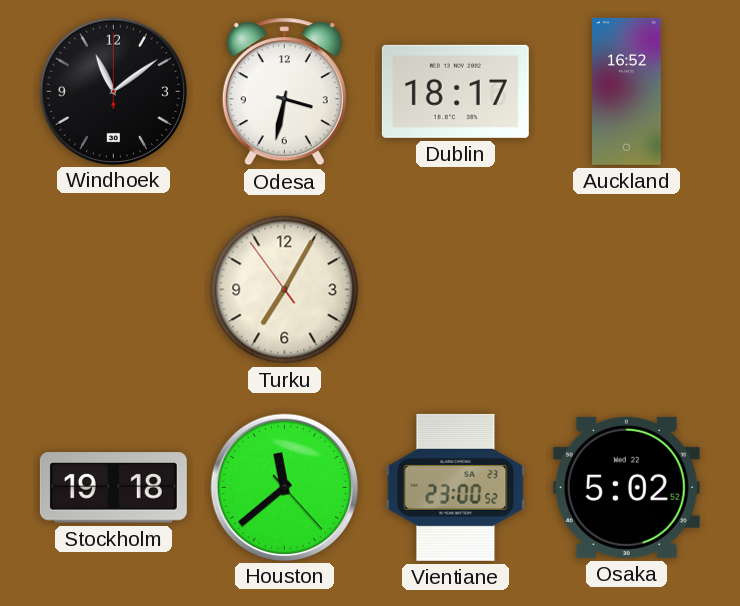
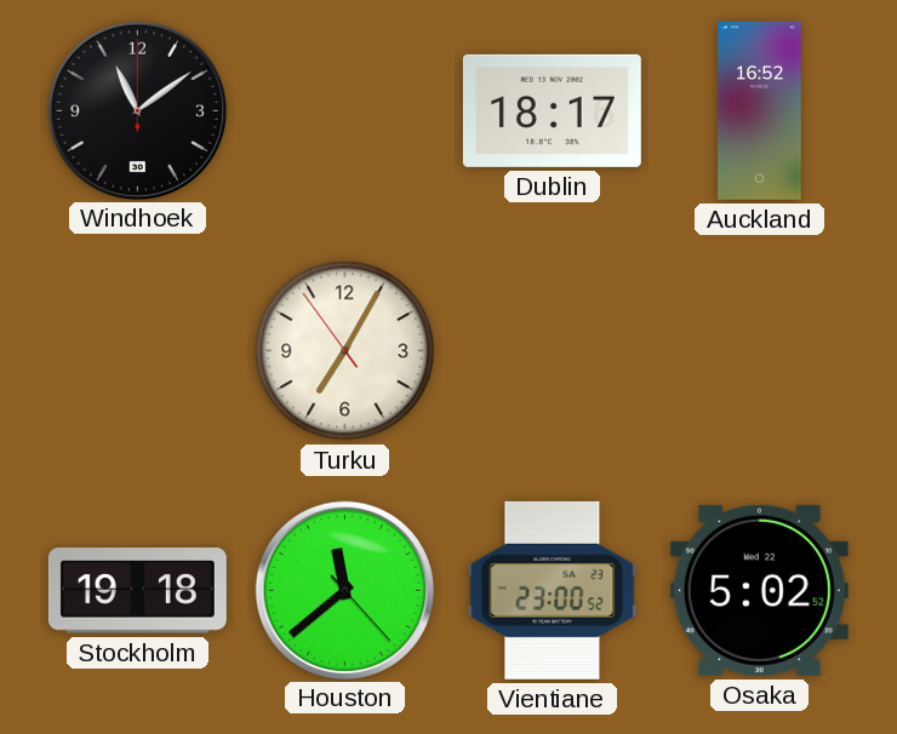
Odesa: 3:32 -> none
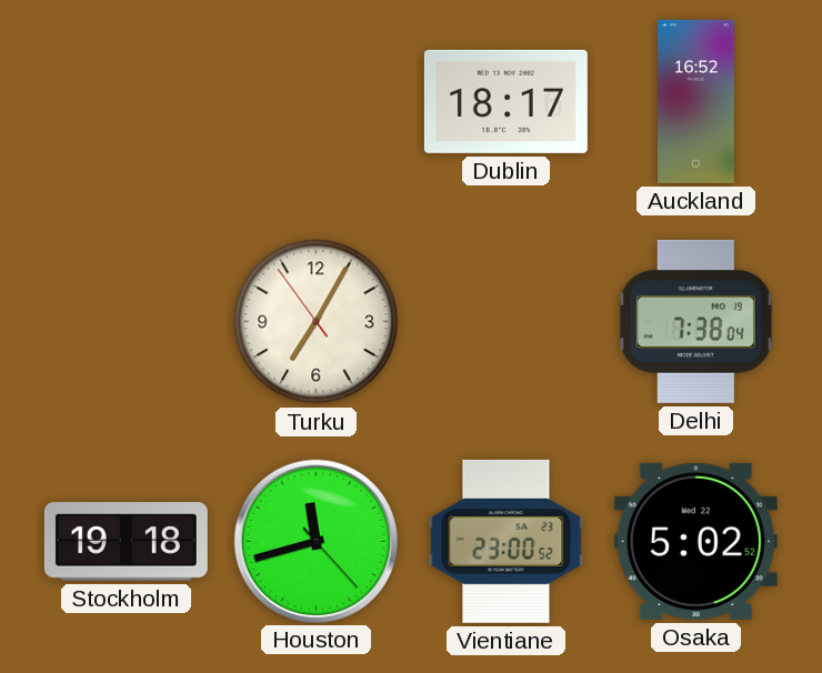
Windhoek: 11:09 -> none
Delhi: none -> 7:38
Houston: 11:38 -> 11:42
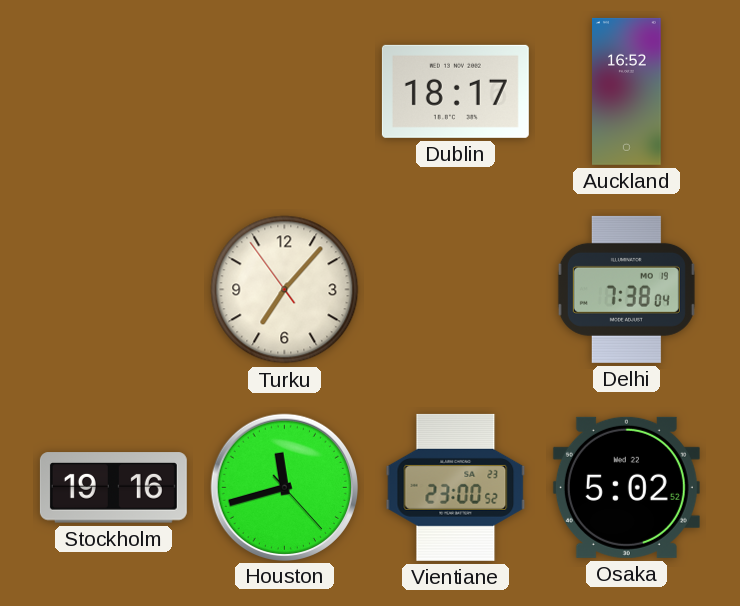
Turku: 7:04 -> 7:06
Stockholm: 19:18 -> 19:16
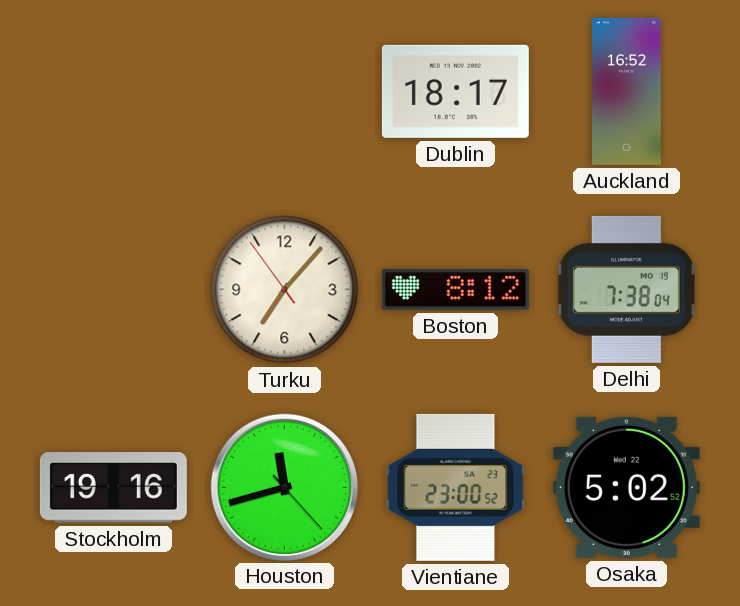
Boston: none -> 8:12
